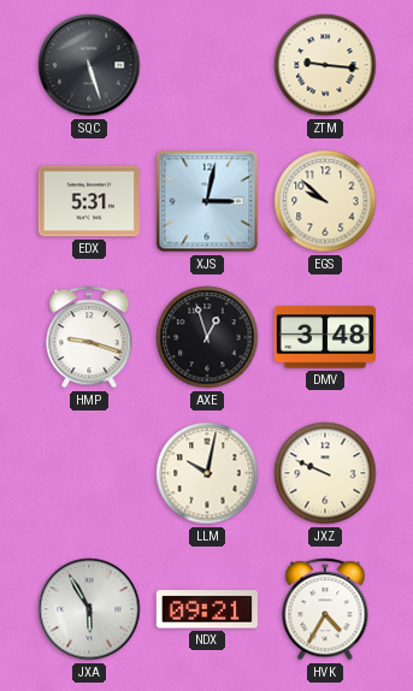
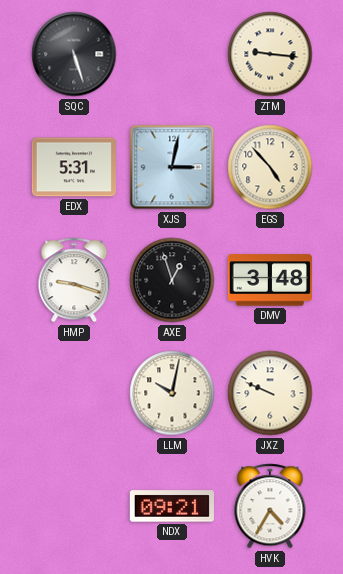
EGS: 9:52 -> 4:53
JXA: 5:55 -> none
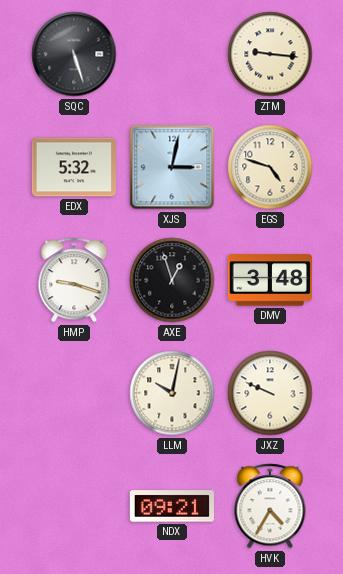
EDX: 5:31 -> 5:32
EGS: 4:53 -> 4:48
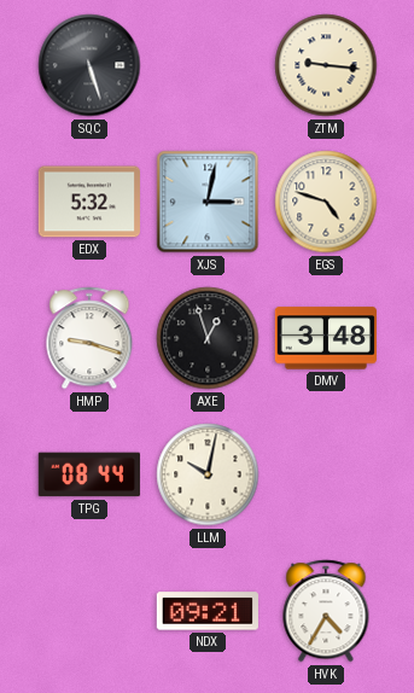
TPG: none -> 08:44
JXZ: 9:49 -> none
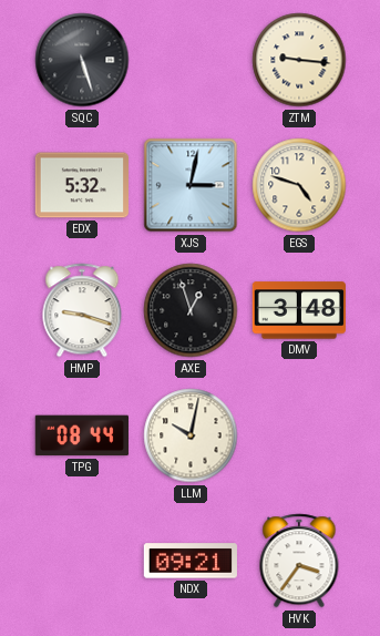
HVK: 4:35 -> 3:36
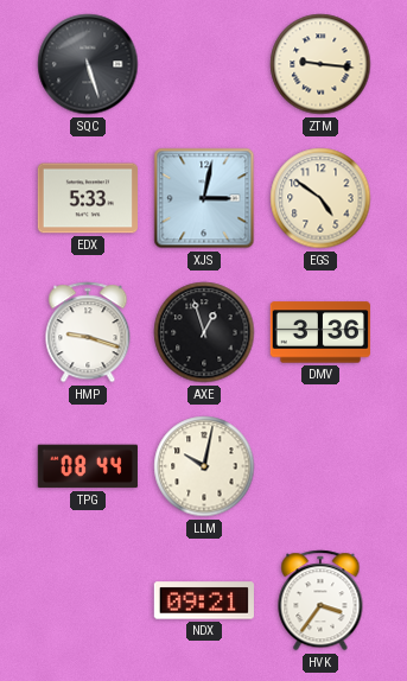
EDX: 5:32 -> 5:33
EGS: 4:48 -> 4:51
DMV: 3:48 -> 3:36
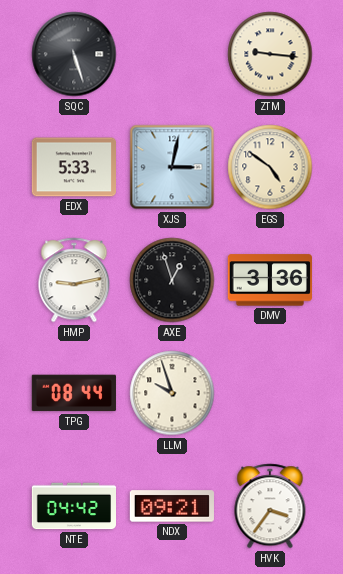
HMP: 9:18 -> 9:13
LLM: 10:02 -> 9:57
NTE: none -> 04:42
